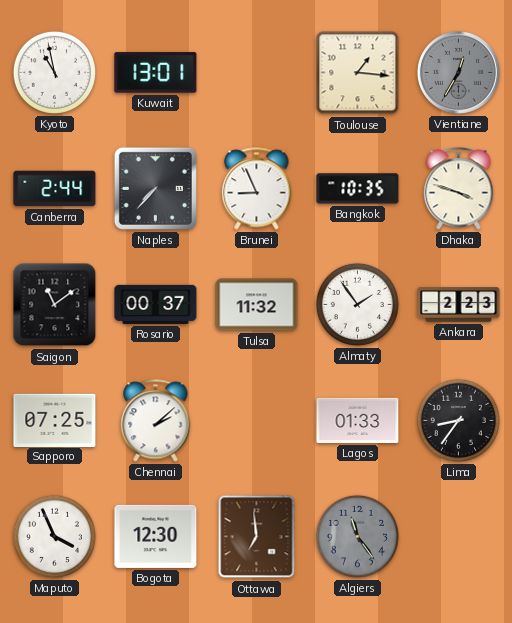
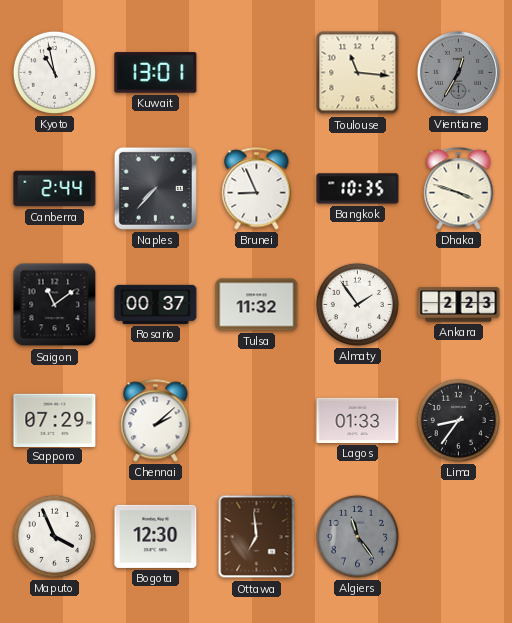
Toulouse: 1:16 -> 11:16
Sapporo: 07:25 -> 07:29
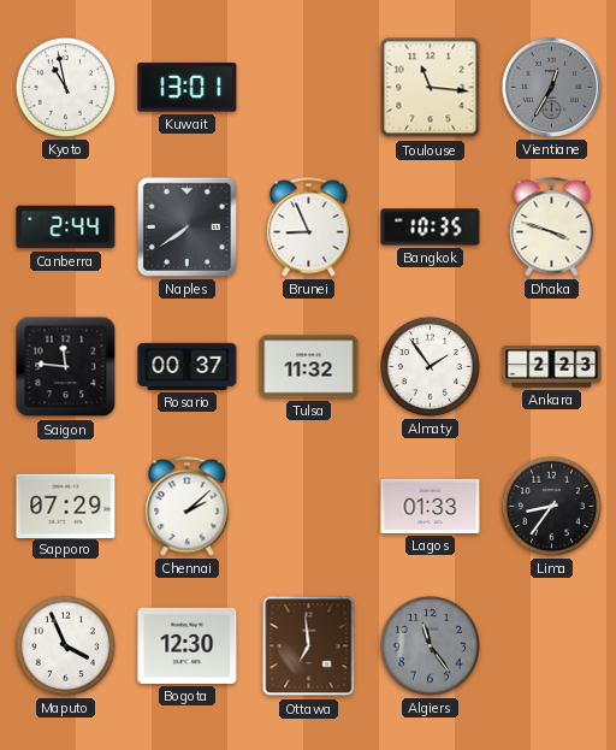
Naples: 7:37 -> 7:39
Saigon: 11:09 -> 11:46
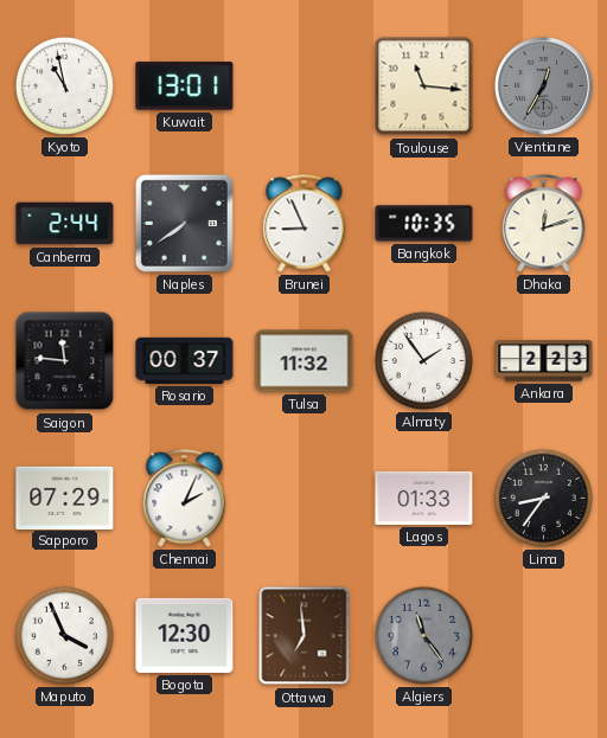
Dhaka: 3:48 -> 12:12
Chennai: 2:08 -> 2:04
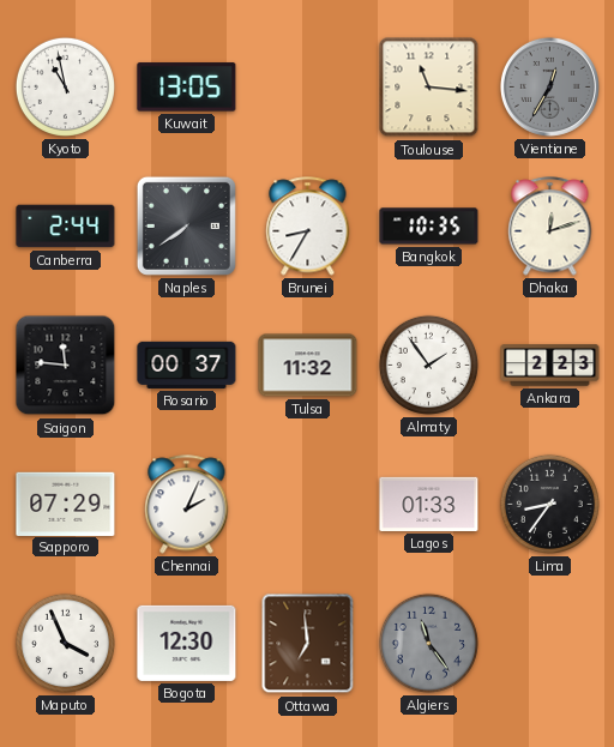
Kuwait: 13:01 -> 13:05
Brunei: 8:56 -> 8:35
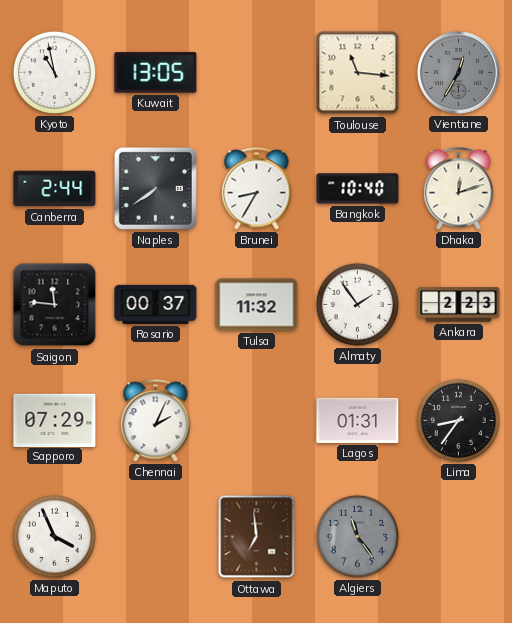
Bangkok: 10:35 -> 10:40
Lagos: 01:33 -> 01:31
Bogota: 12:30 -> none
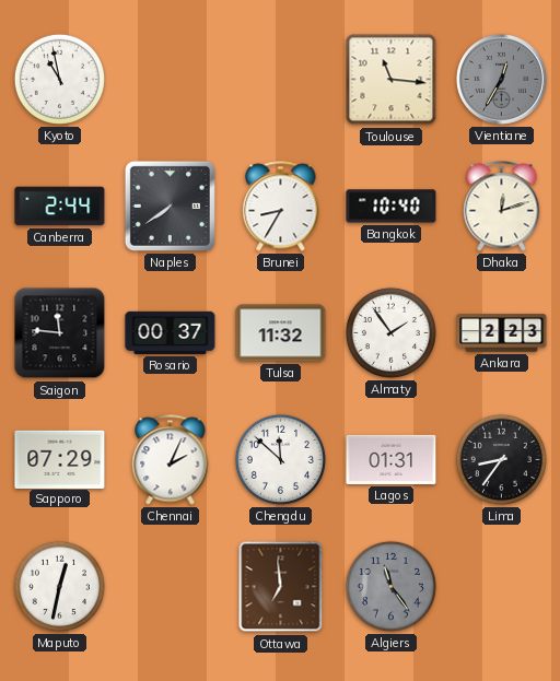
Kuwait: 13:05 -> none
Chengdu: none -> 11:52
Maputo: 3:56 -> 12:32
